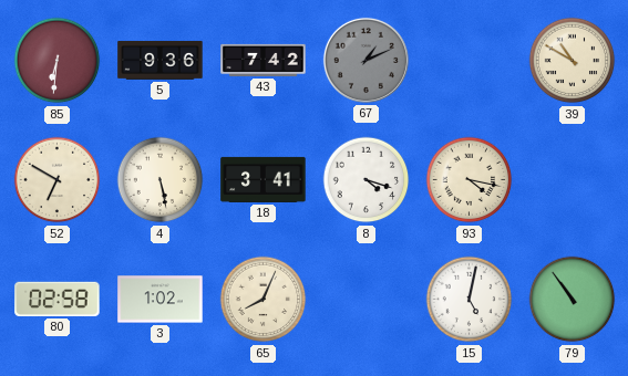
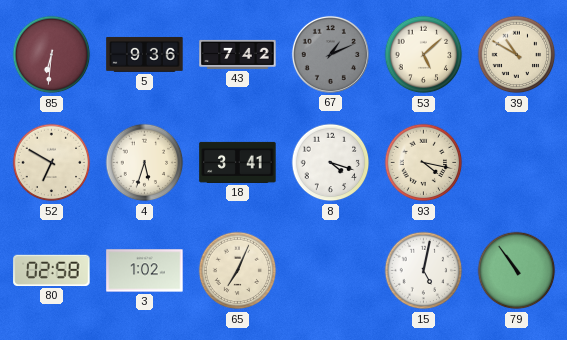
53: none -> 5:08
4: 5:28 -> 5:33
65: 8:04 -> 7:04
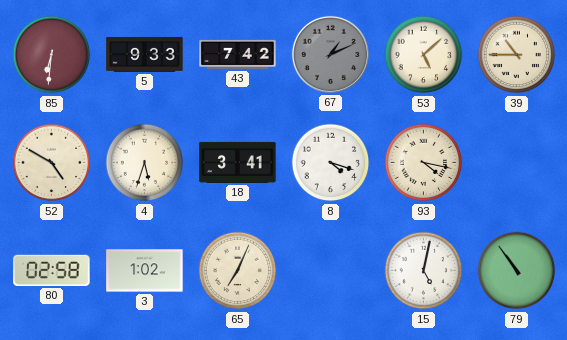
5: 9:36 -> 9:33
39: 10:50 -> 10:45
52: 6:50 -> 4:50
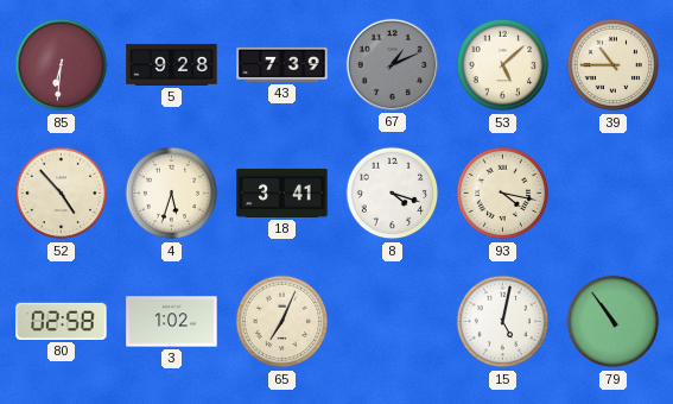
5: 9:33 -> 9:28
43: 7:42 -> 7:39
52: 4:50 -> 4:53
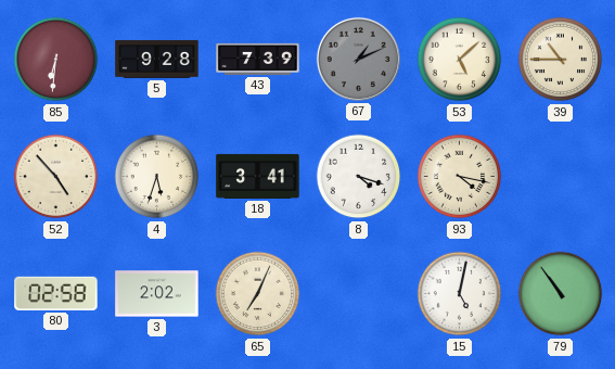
3: 1:02 -> 2:02
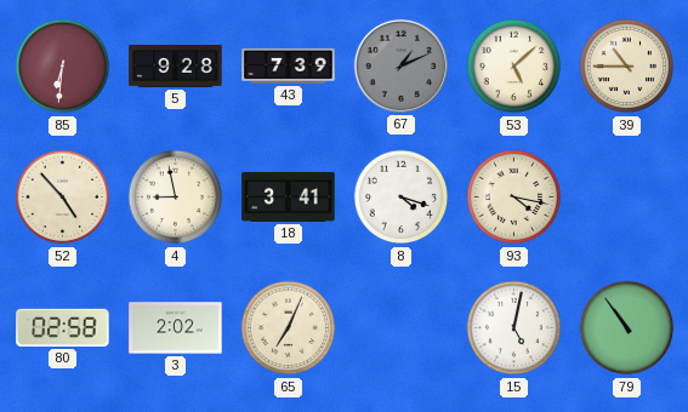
4: 5:33 -> 8:58
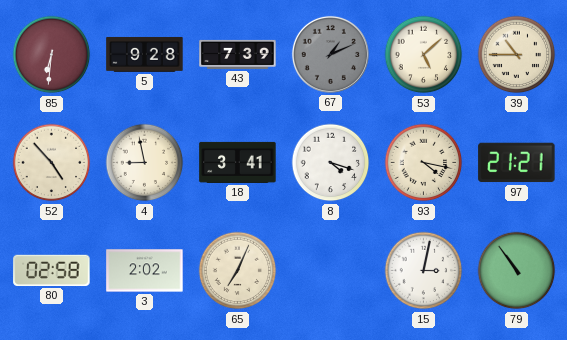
97: none -> 21:21
15: 5:02 -> 3:02
